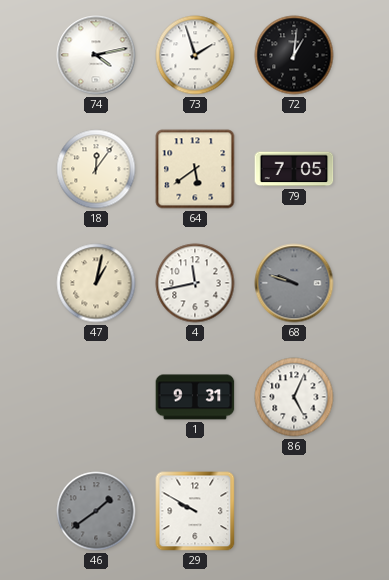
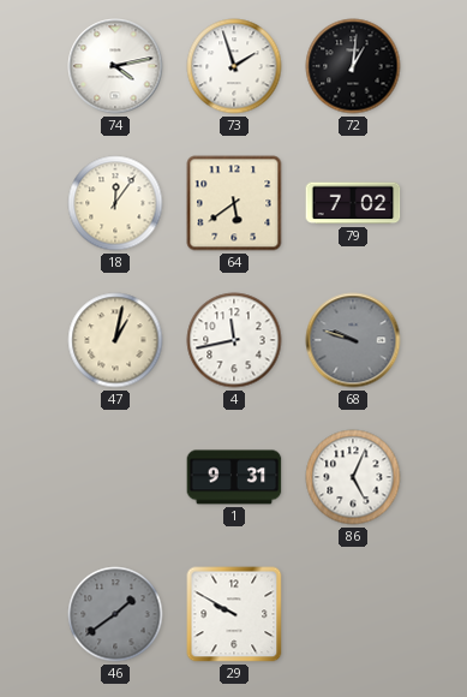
79: 7:05 -> 7:02
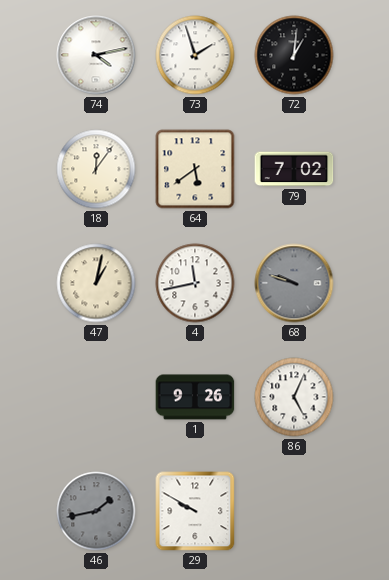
1: 9:31 -> 9:26
46: 1:39 -> 1:43
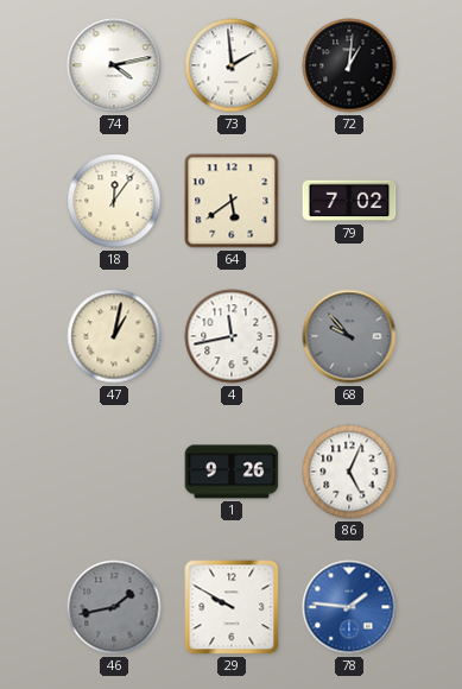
73: 1:57 -> 1:59
68: 9:48 -> 9:53
78: none -> 1:46
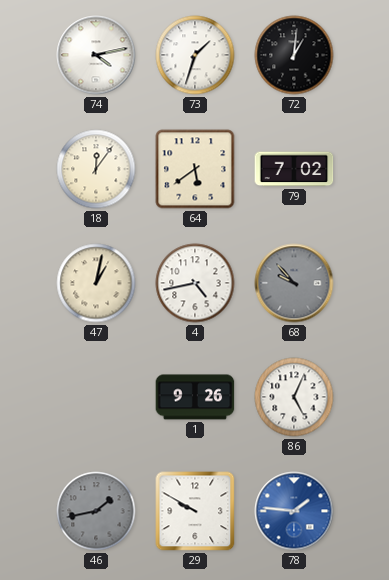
73: 1:59 -> 1:33
4: 11:43 -> 4:43
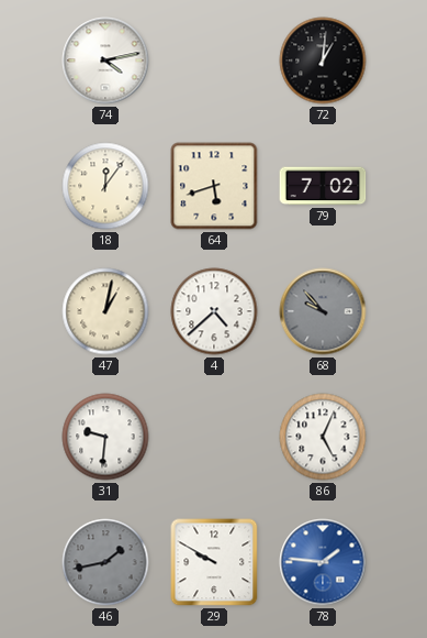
73: 1:33 -> none
64: 5:39 -> 5:42
4: 4:43 -> 4:38
31: none -> 9:31
1: 9:26 -> none
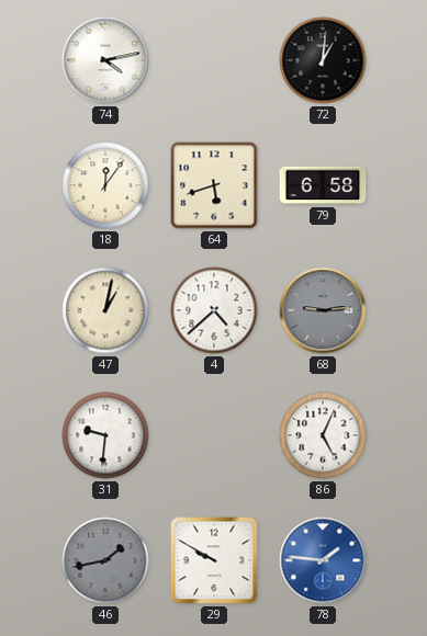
79: 7:02 -> 6:58
68: 9:53 -> 9:14
